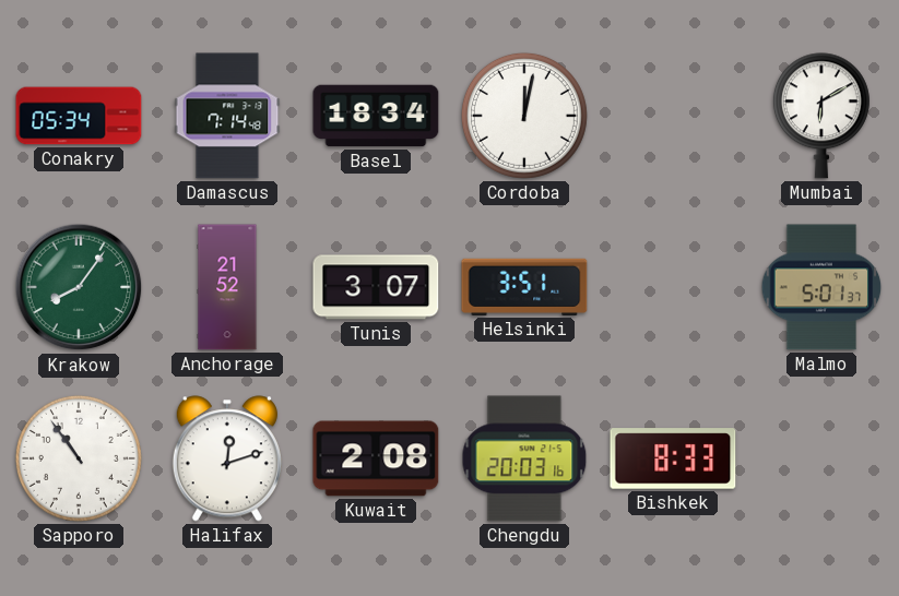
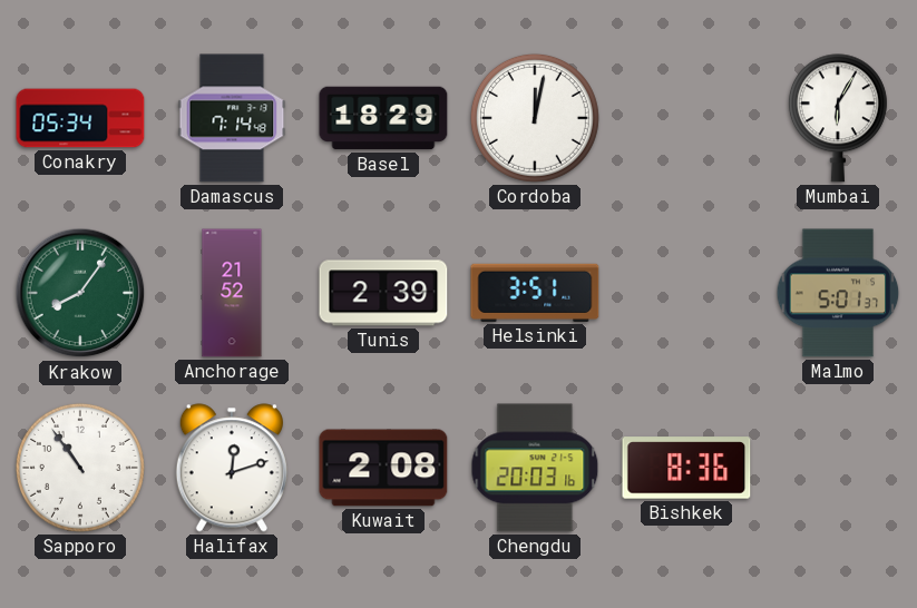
Basel: 18:34 -> 18:29
Mumbai: 6:10 -> 6:05
Tunis: 3:07 -> 2:39
Bishkek: 8:33 -> 8:36
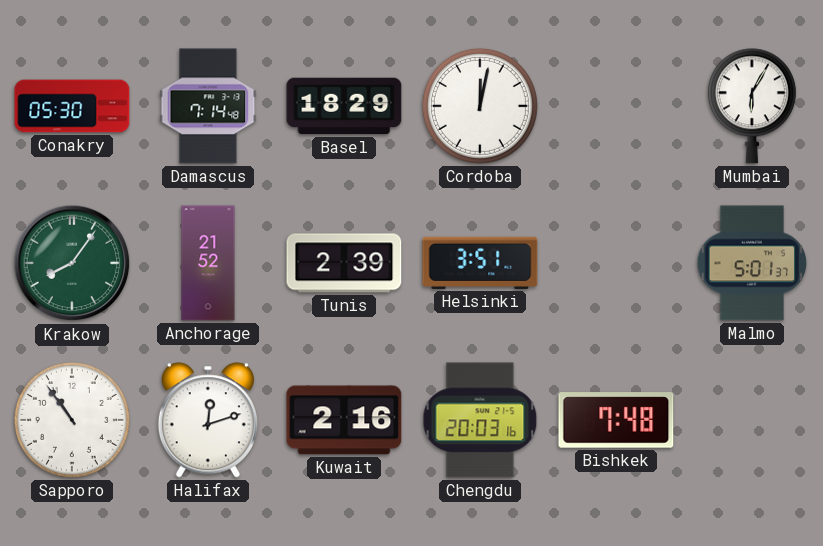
Conakry: 05:34 -> 05:30
Kuwait: 2:08 -> 2:16
Bishkek: 8:36 -> 7:48
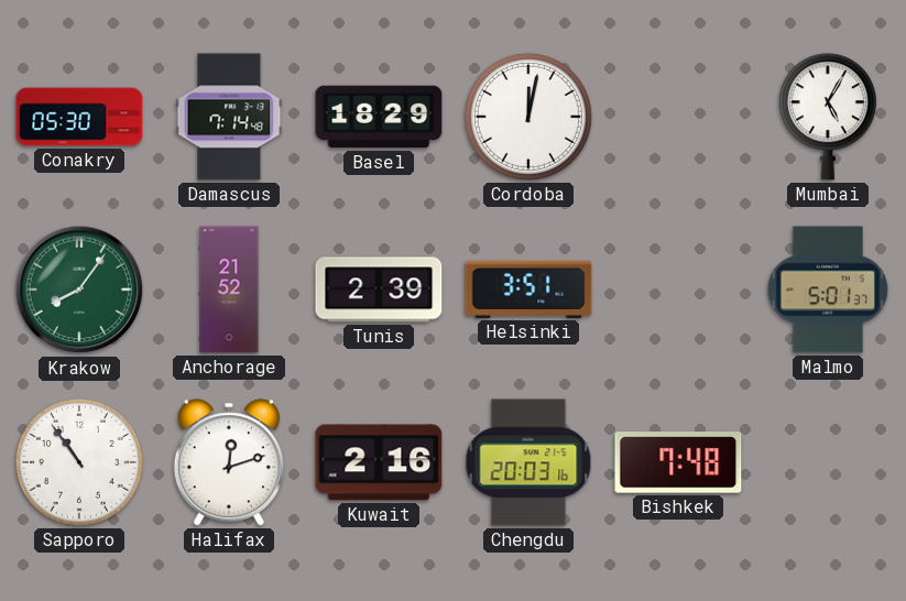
Mumbai: 6:05 -> 5:05
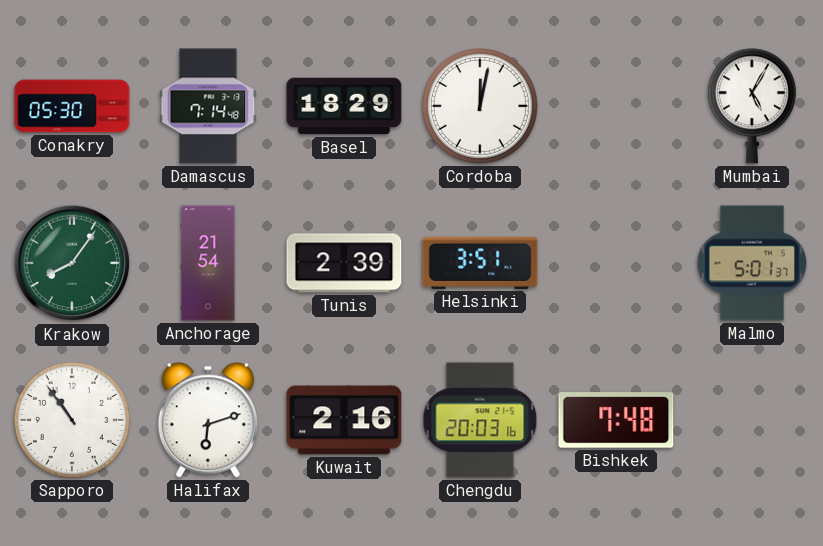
Anchorage: 21:52 -> 21:54
Halifax: 12:12 -> 6:12
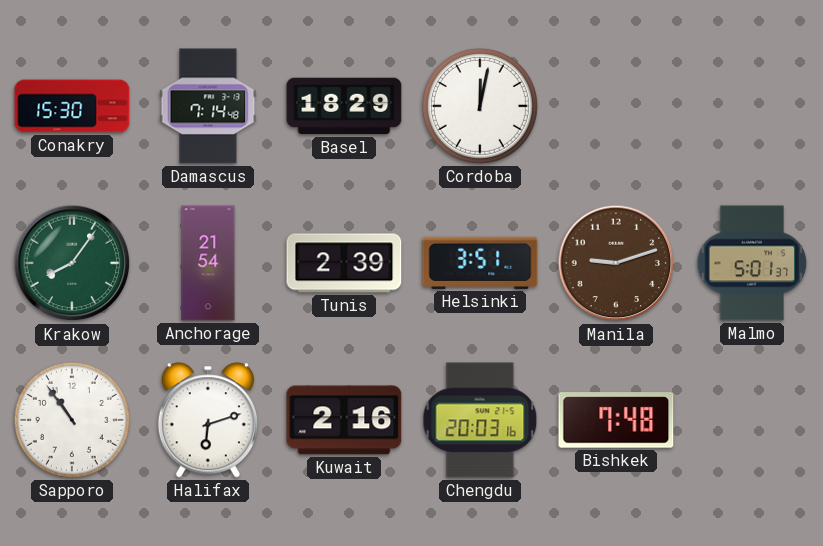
Conakry: 05:30 -> 15:30
Mumbai: 5:05 -> none
Manila: none -> 9:12
